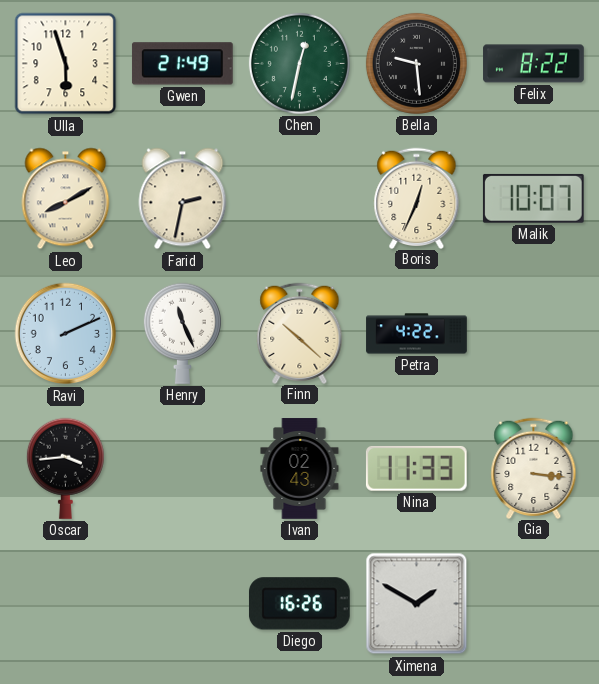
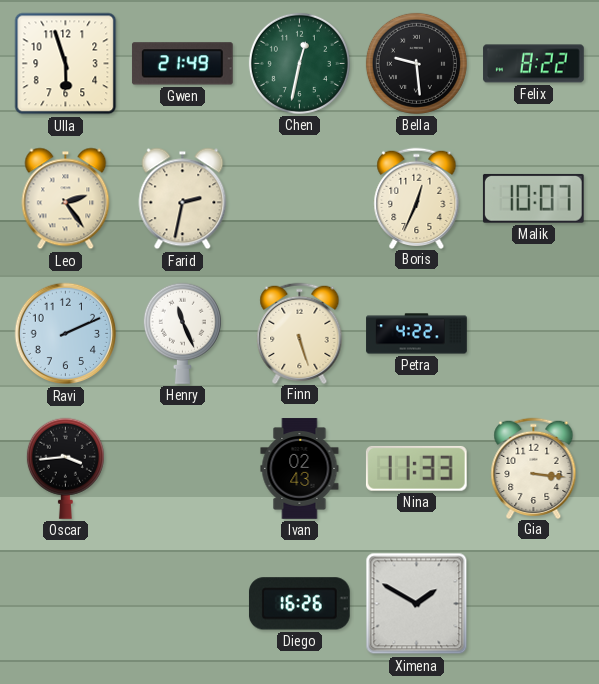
Leo: 8:10 -> 2:24
Finn: 10:22 -> 5:27
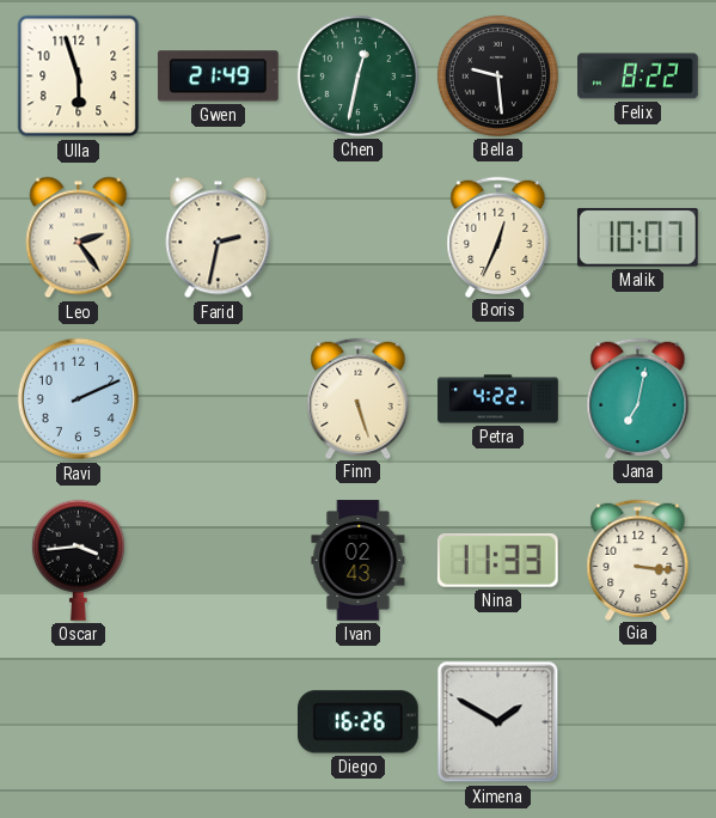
Henry: 11:26 -> none
Jana: none -> 7:02
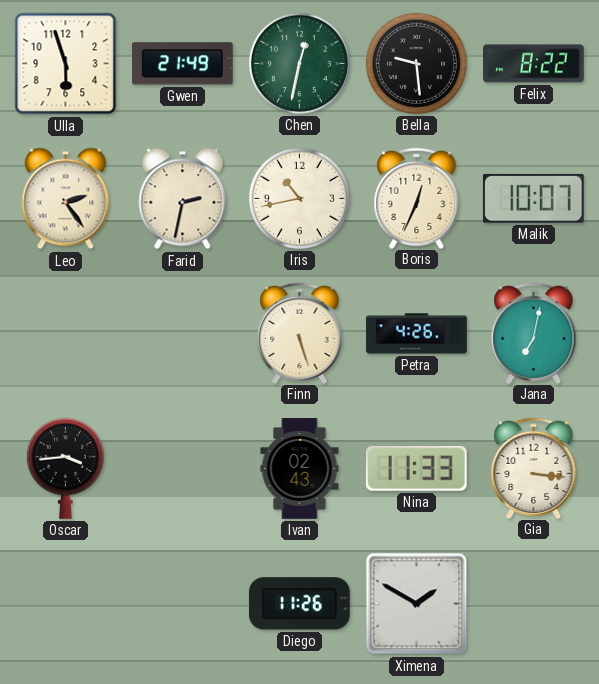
Iris: none -> 10:43
Ravi: 2:11 -> none
Petra: 4:22 -> 4:26
Diego: 16:26 -> 11:26
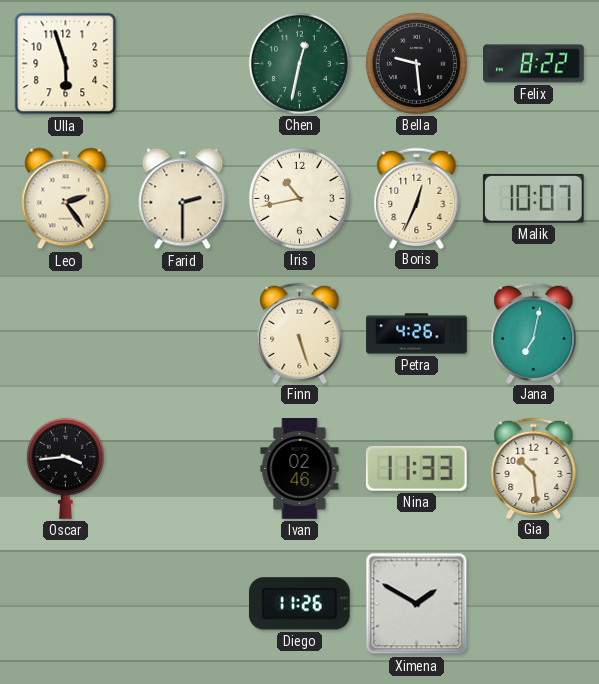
Gwen: 21:49 -> none
Farid: 2:32 -> 2:30
Ivan: 02:43 -> 02:46
Gia: 3:16 -> 10:29
